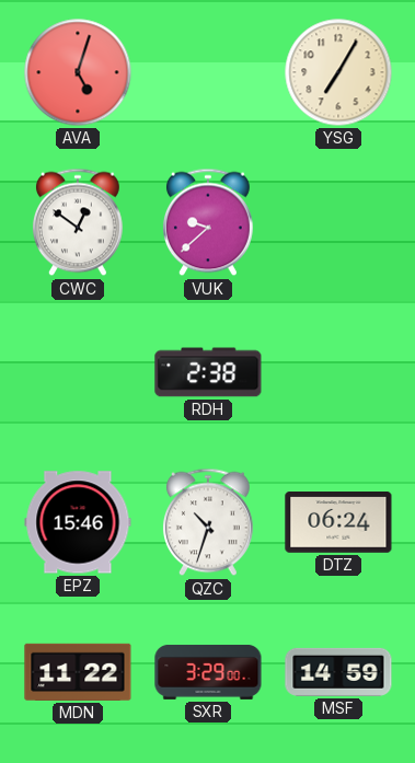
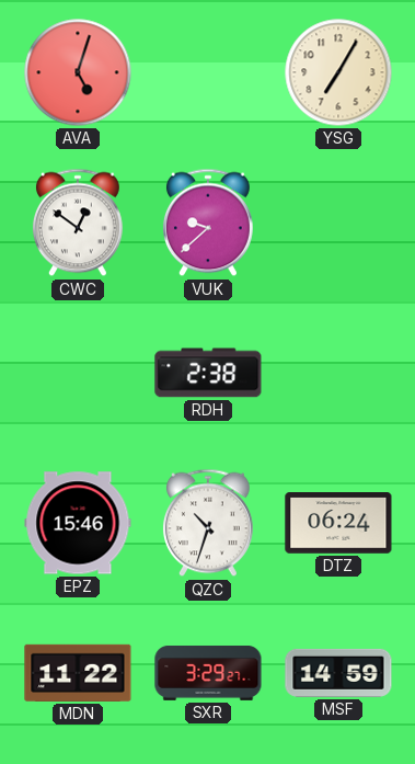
SXR: 3:29:00 -> 3:29:27
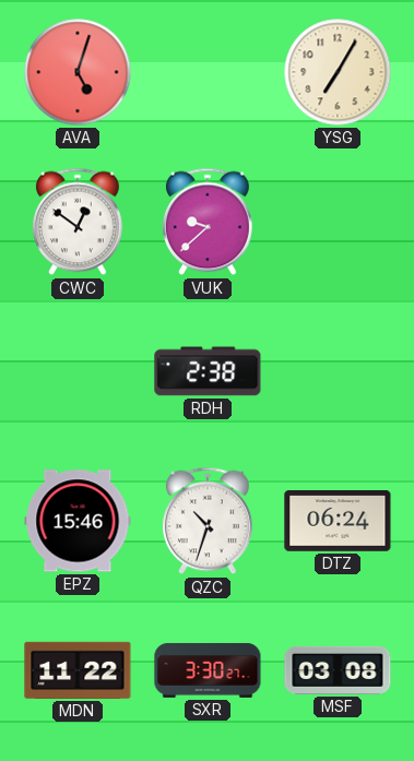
SXR: 3:29 -> 3:30
MSF: 14:59 -> 03:08
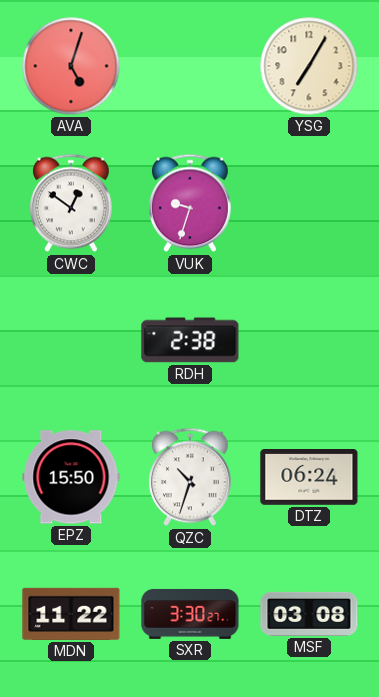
VUK: 9:38 -> 9:33
EPZ: 15:46 -> 15:50
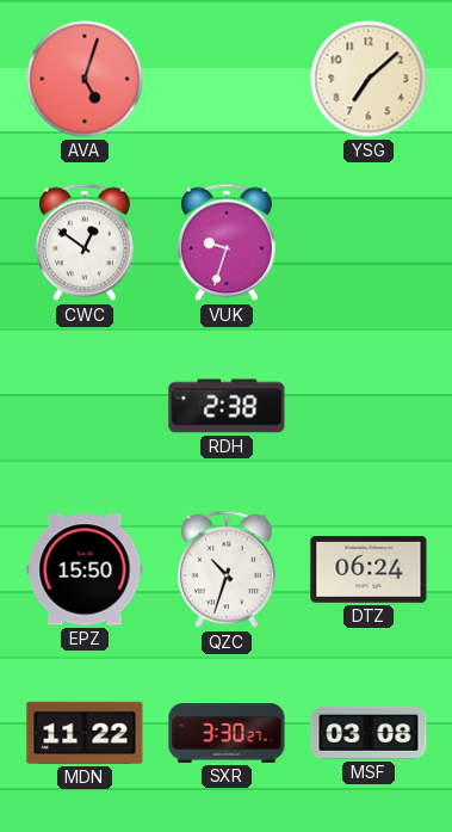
YSG: 7:05 -> 7:08
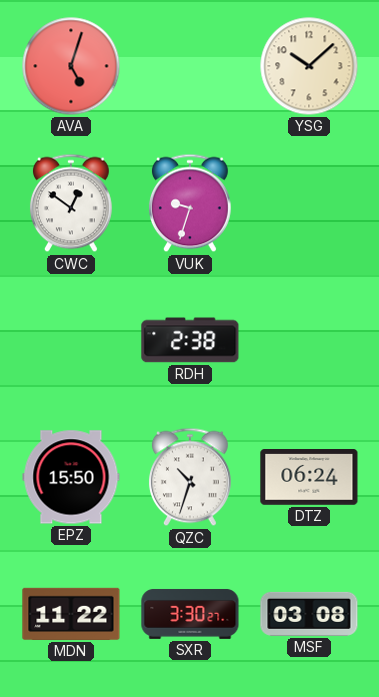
YSG: 7:08 -> 10:08
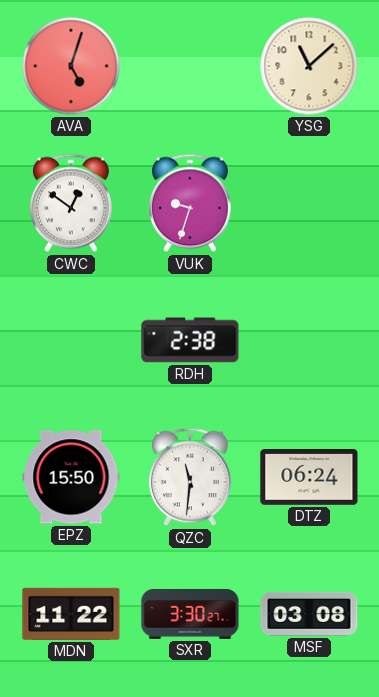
YSG: 10:08 -> 11:08
QZC: 10:33 -> 11:31
